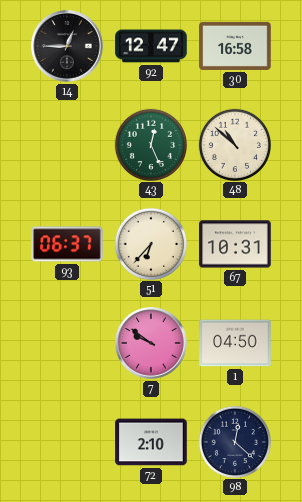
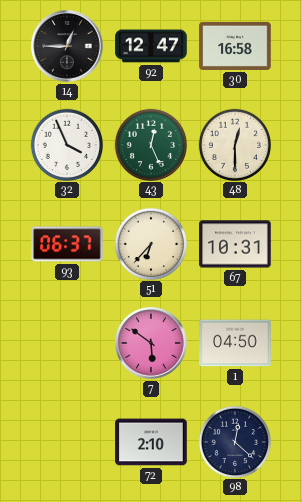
32: none -> 3:56
48: 10:52 -> 12:30
7: 9:51 -> 5:51
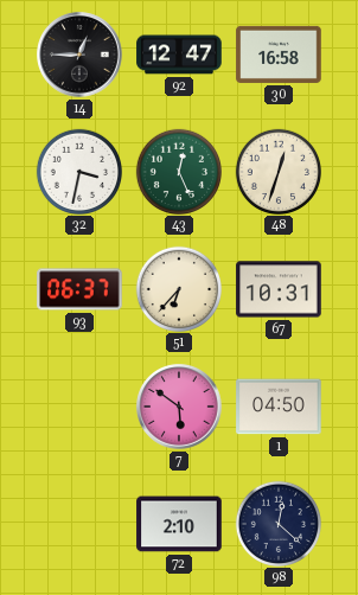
32: 3:56 -> 3:32
48: 12:30 -> 12:33
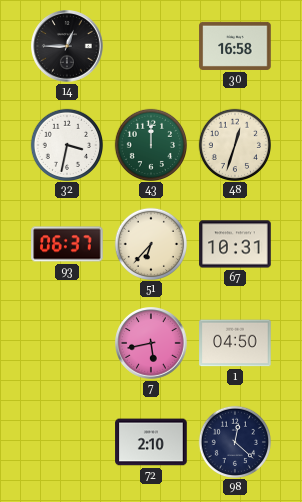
92: 12:47 -> none
43: 12:26 -> 12:00
7: 5:51 -> 5:43
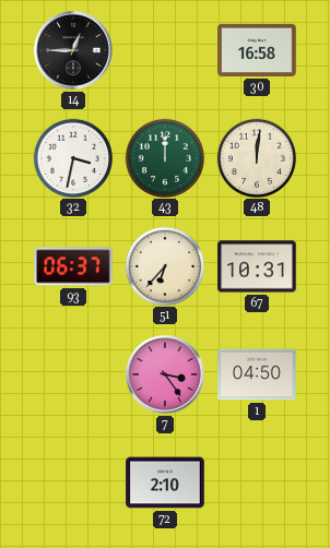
48: 12:33 -> 12:01
7: 5:43 -> 3:24
98: 12:22 -> none
